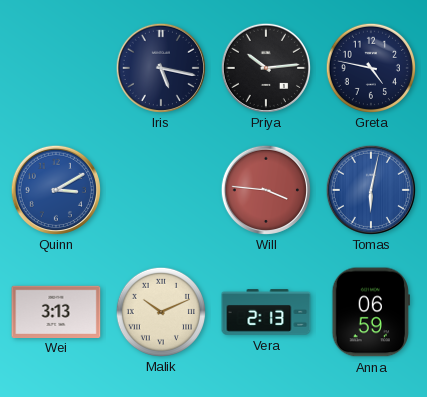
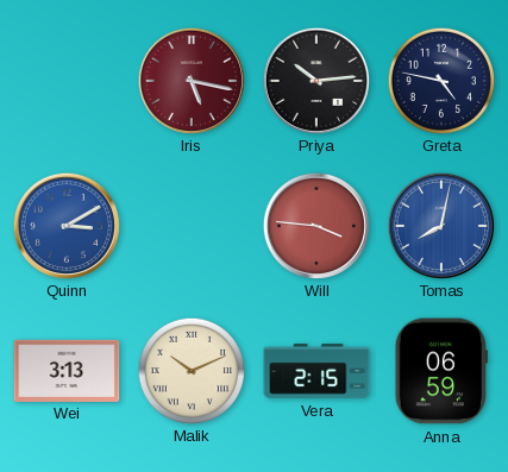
Iris dial: navy -> burgundy
Tomas: 6:02 -> 8:02
Vera: 2:13 -> 2:15
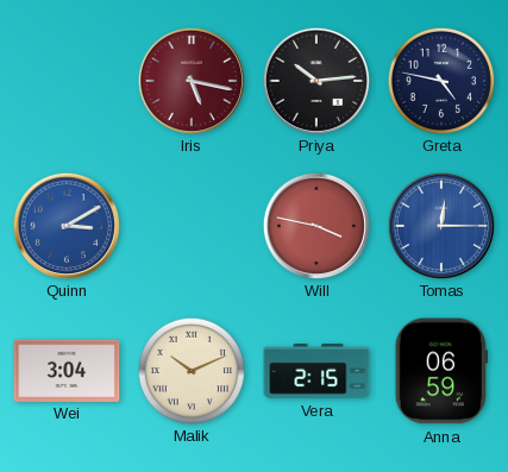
Will: 3:46 -> 3:47
Tomas: 8:02 -> 12:15
Wei: 3:13 -> 3:04
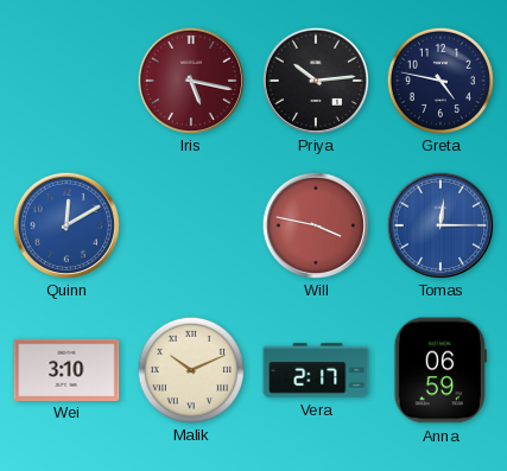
Quinn: 3:10 -> 12:10
Wei: 3:04 -> 3:10
Vera: 2:15 -> 2:17
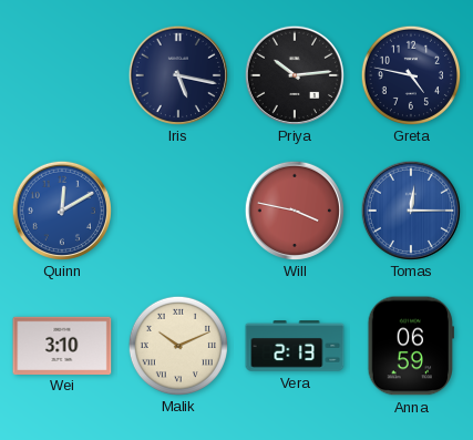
Iris dial: burgundy -> navy
Vera: 2:17 -> 2:13
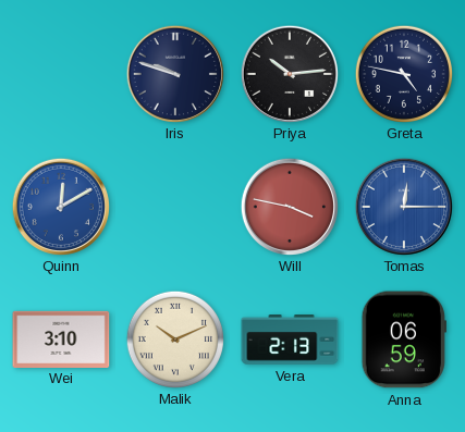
Iris: 5:17 -> 9:48
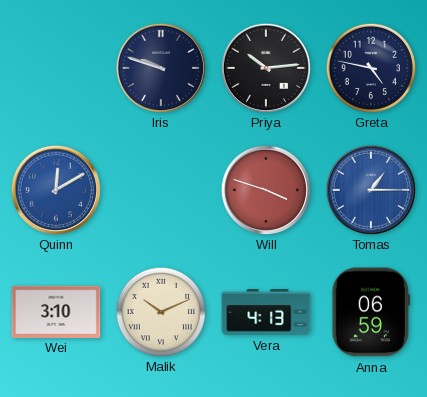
Will: 3:47 -> 3:48
Tomas: 12:15 -> 1:15
Vera: 2:13 -> 4:13
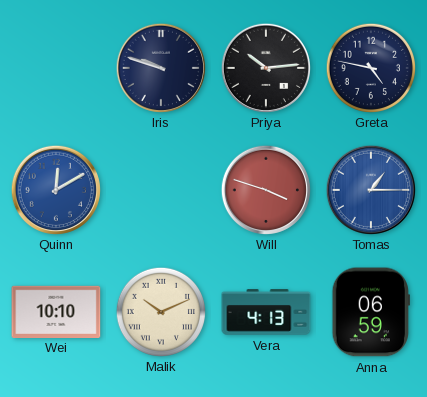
Wei: 3:10 -> 10:10
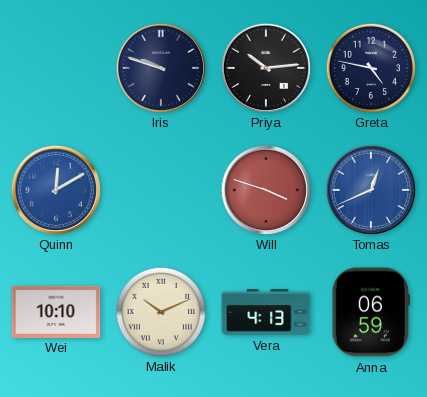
Tomas: 1:15 -> 12:41
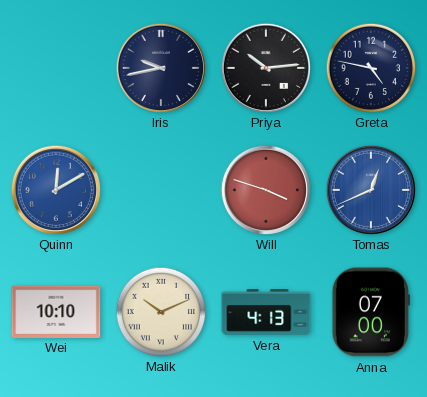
Iris: 9:48 -> 9:43
Anna: 06:59 -> 07:00
